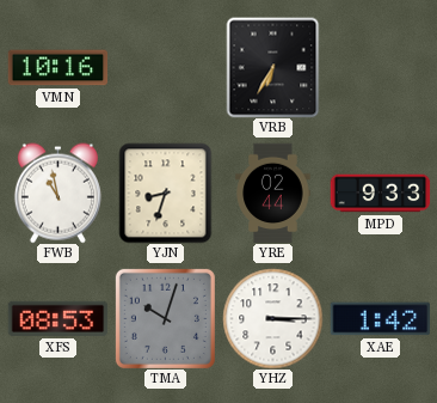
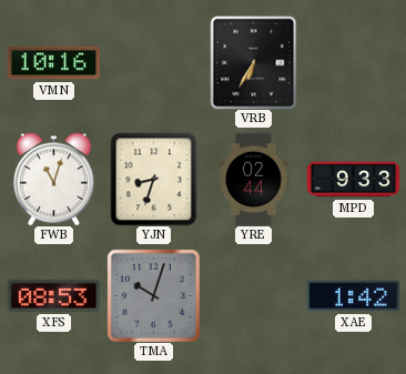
FWB: 10:58 -> 11:03
YHZ: 3:15 -> none
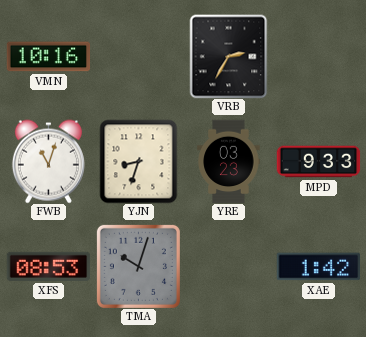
VRB: 6:35 -> 2:35
YRE: 02:44 -> 03:23
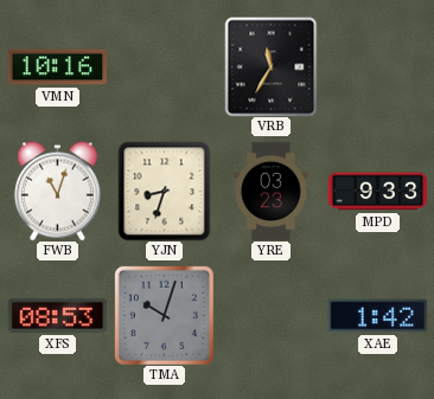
VRB: 2:35 -> 11:35
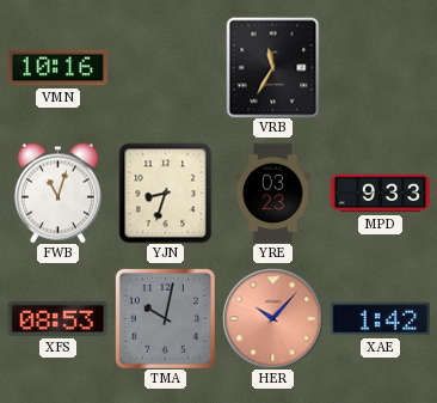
TMA: 10:03 -> 10:02
HER: none -> 10:07
